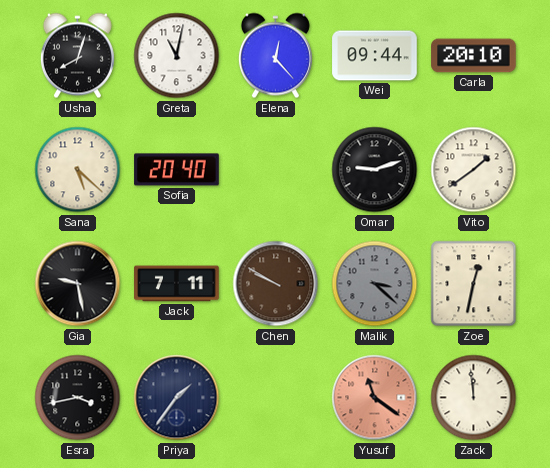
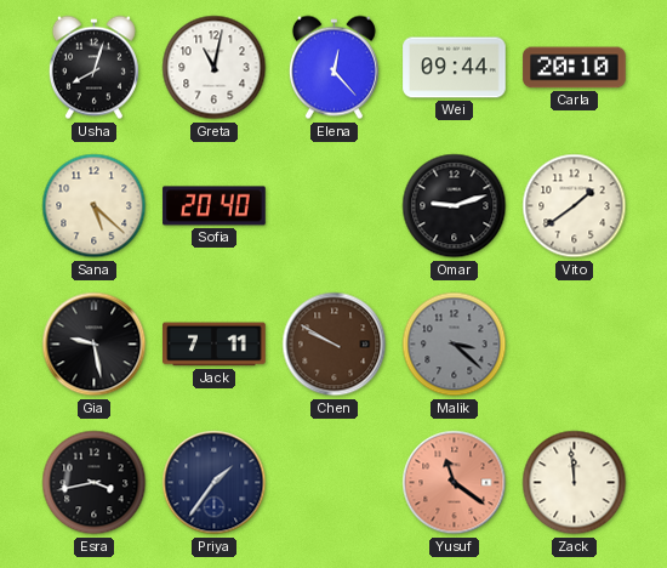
Zoe: 12:32 -> none
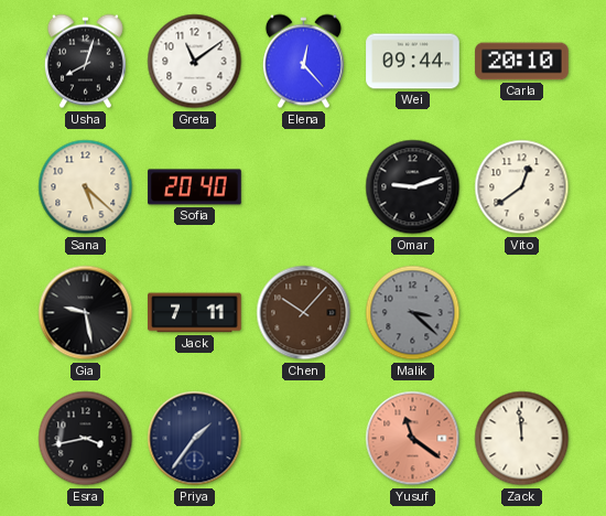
Greta: 11:02 -> 11:09
Vito: 1:39 -> 12:39
Chen: 9:50 -> 10:07
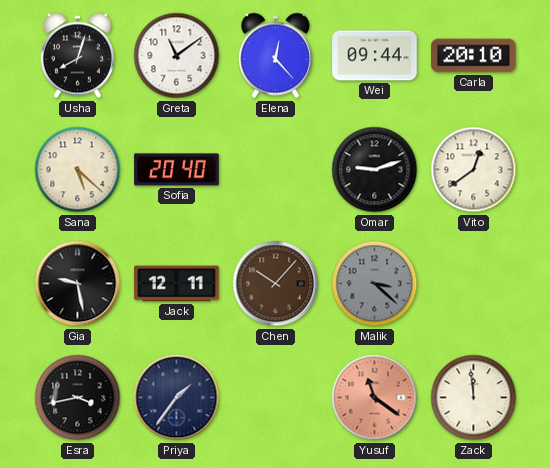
Jack: 7:11 -> 12:11
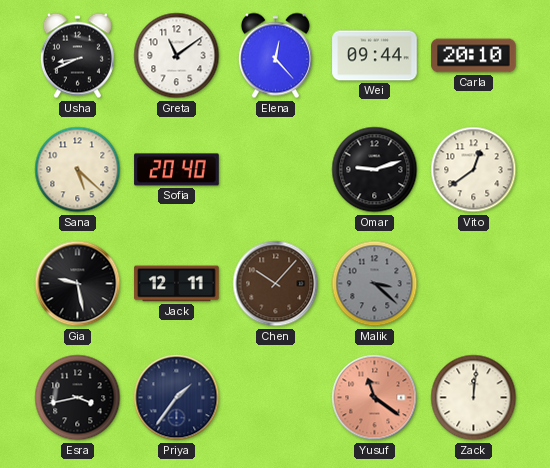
Usha: 8:03 -> 8:41
Zack: 11:59 -> 12:01
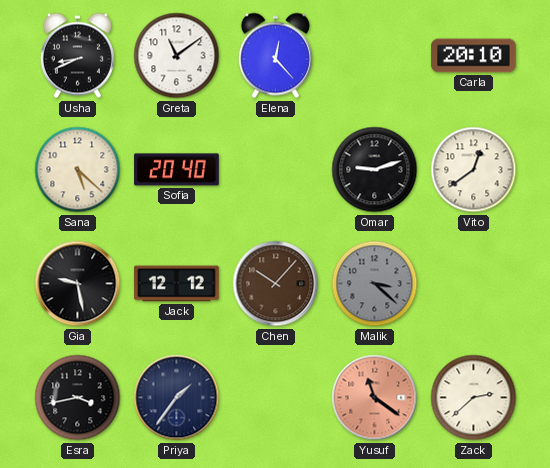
Wei: 09:44 -> none
Jack: 12:11 -> 12:12
Zack: 12:01 -> 2:38
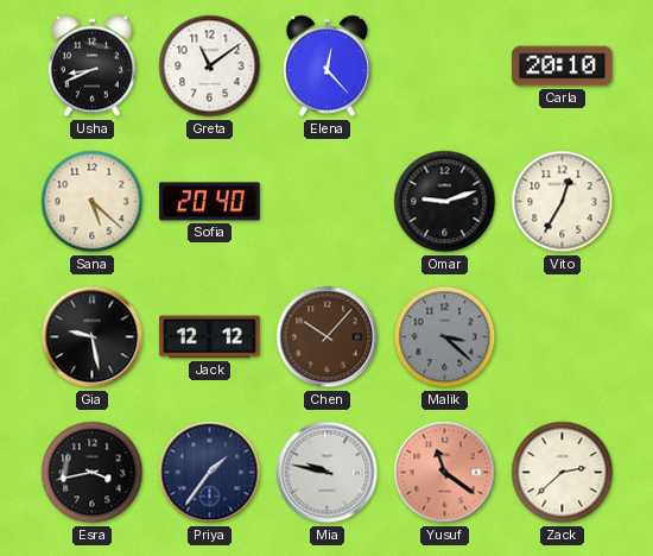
Vito: 12:39 -> 12:35
Mia: none -> 9:47
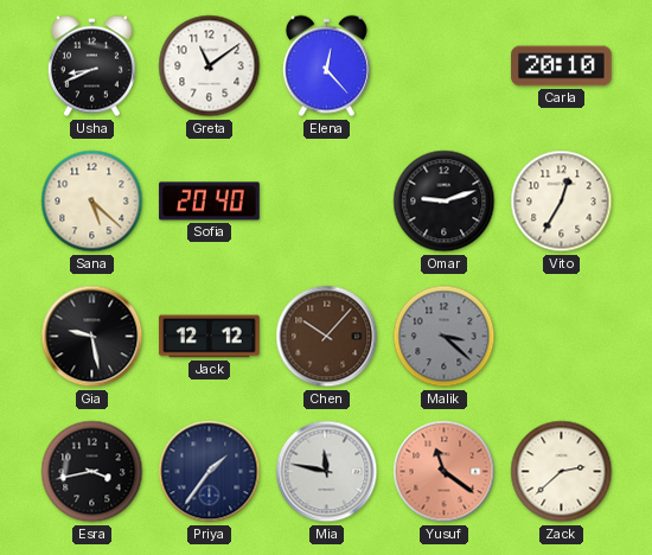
Mia: 9:47 -> 11:47
